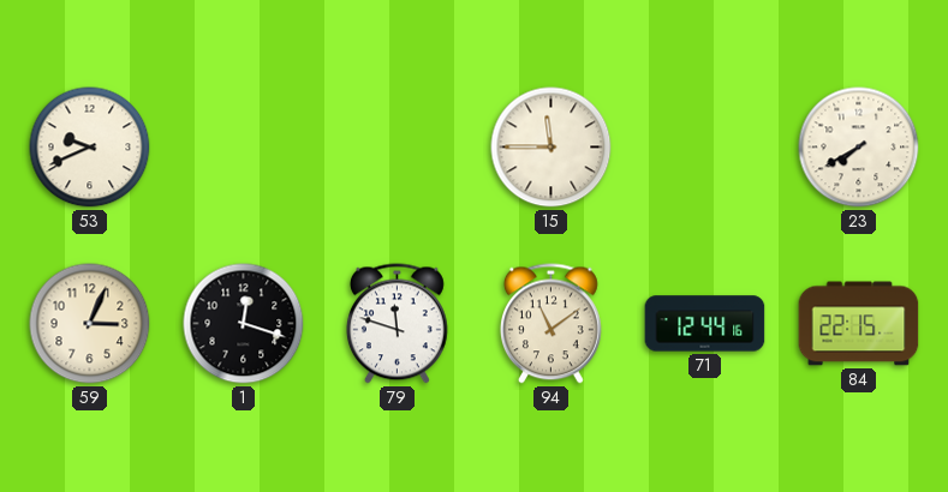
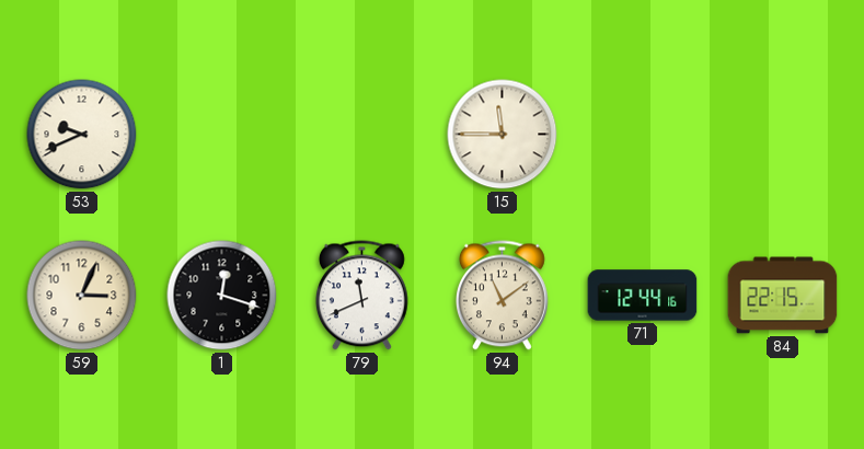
23: 7:40 -> none
79: 11:48 -> 11:41
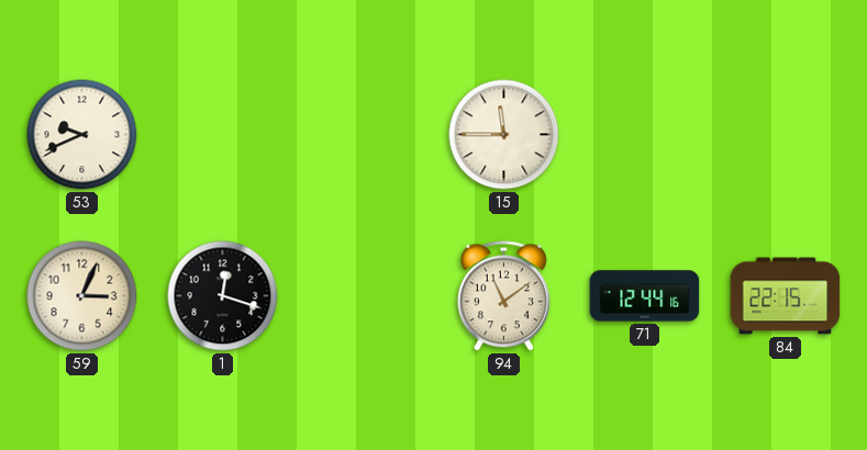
79: 11:41 -> none
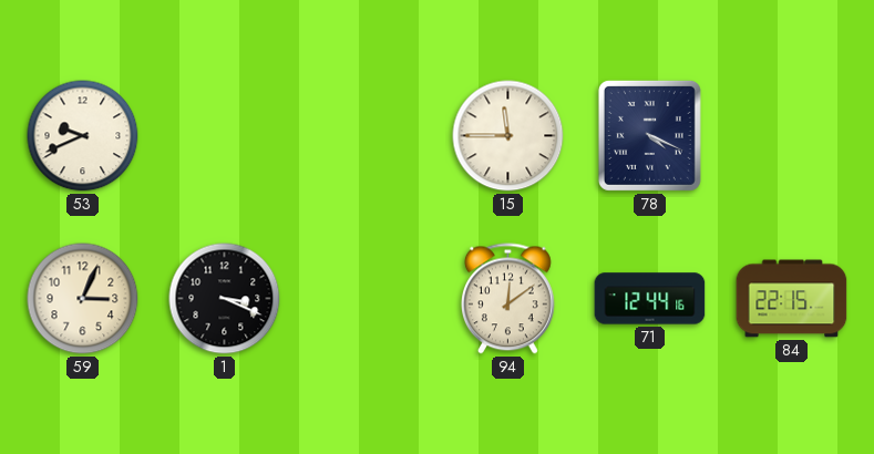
78: none -> 4:19
1: 12:18 -> 3:19
94: 11:09 -> 12:09
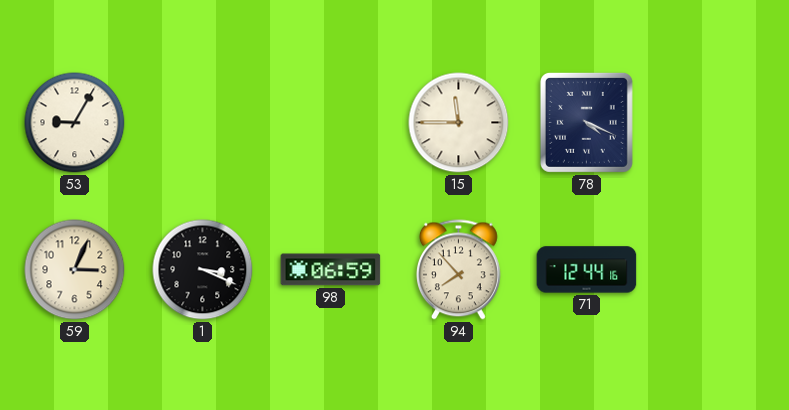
53: 9:41 -> 9:05
98: none -> 06:59
94: 12:09 -> 7:53
84: 22:15 -> none
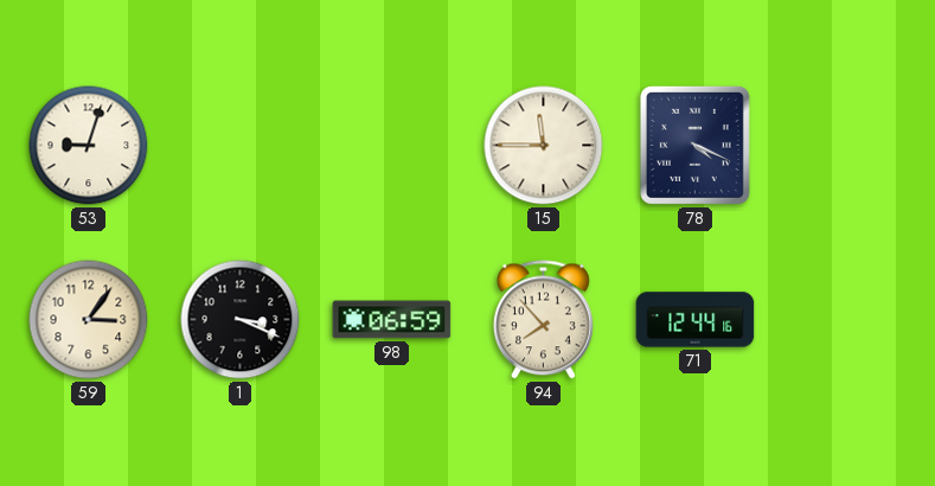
53: 9:05 -> 9:03
59: 3:04 -> 3:06
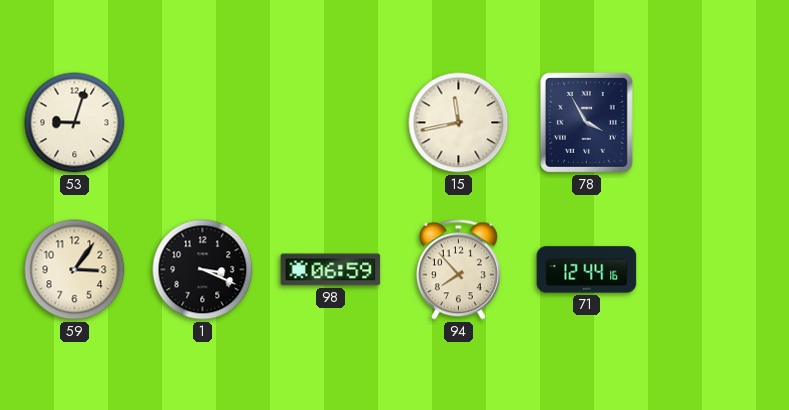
15: 11:45 -> 11:43
78: 4:19 -> 3:55
